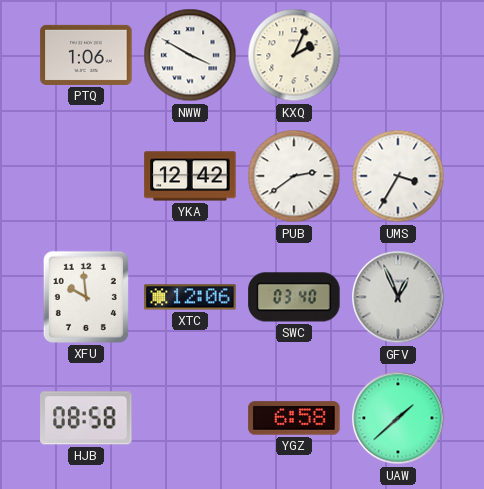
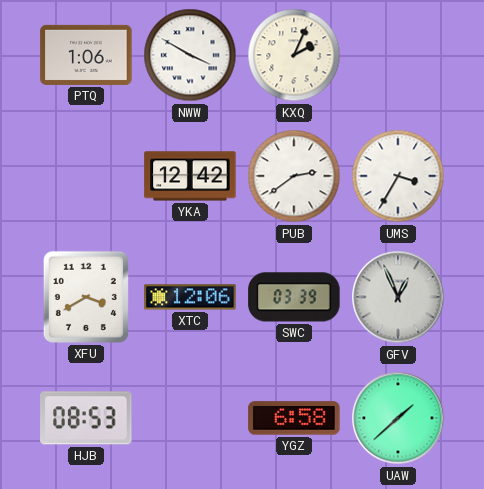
XFU: 9:59 -> 3:40
SWC: 03:40 -> 03:39
HJB: 08:58 -> 08:53
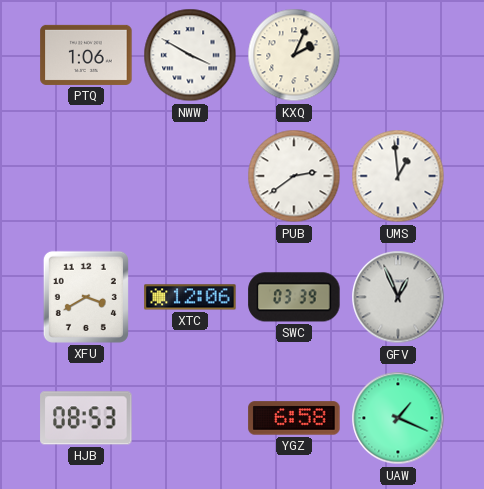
YKA: 12:42 -> none
UMS: 3:35 -> 12:59
UAW: 1:38 -> 1:19
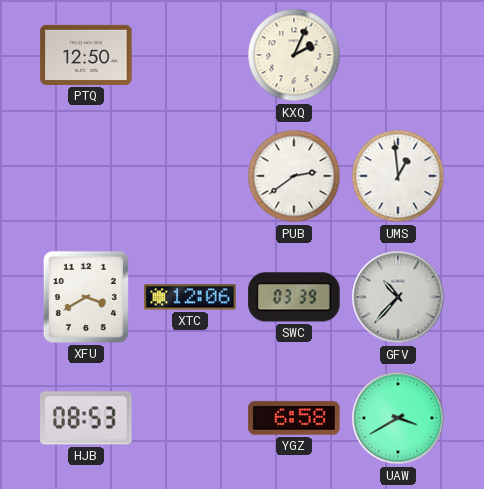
PTQ: 1:06 -> 12:50
NWW: 3:50 -> none
GFV: 12:56 -> 10:37
UAW: 1:19 -> 3:40
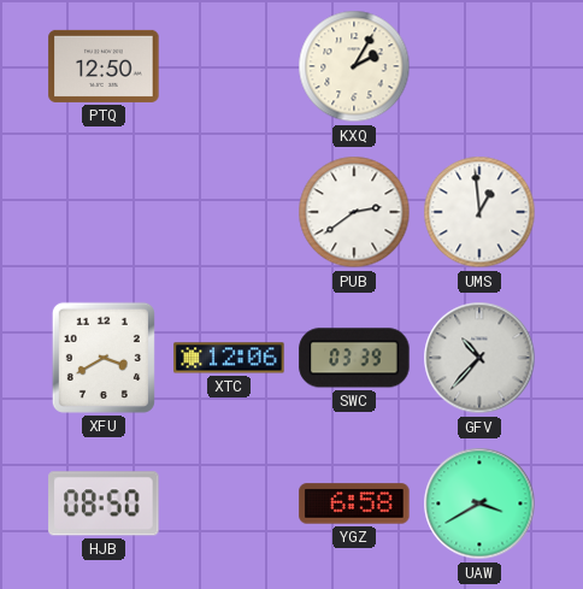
KXQ: 2:04 -> 2:05
HJB: 08:53 -> 08:50
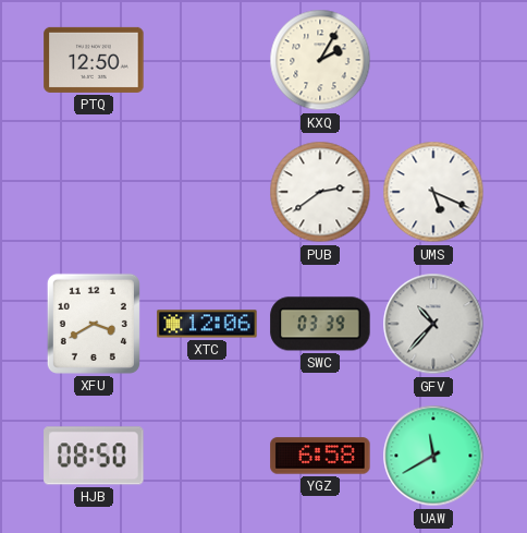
UMS: 12:59 -> 5:19
UAW: 3:40 -> 11:40
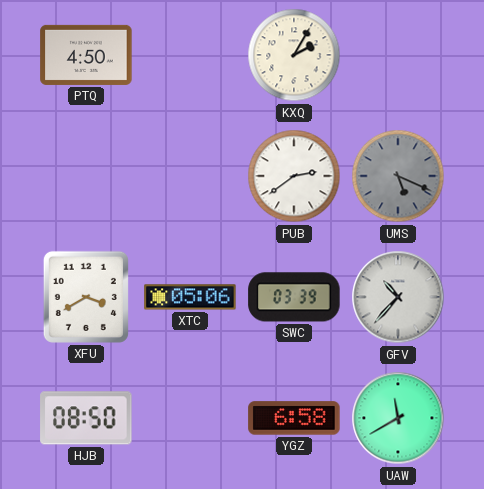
PTQ: 12:50 -> 4:50
UMS dial: white -> grey
XTC: 12:06 -> 05:06
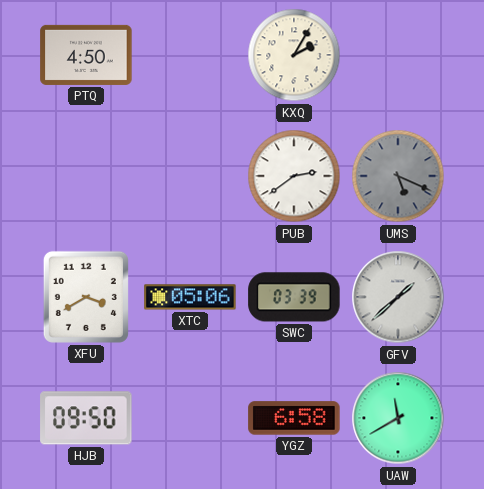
GFV: 10:37 -> 1:38
HJB: 08:50 -> 09:50
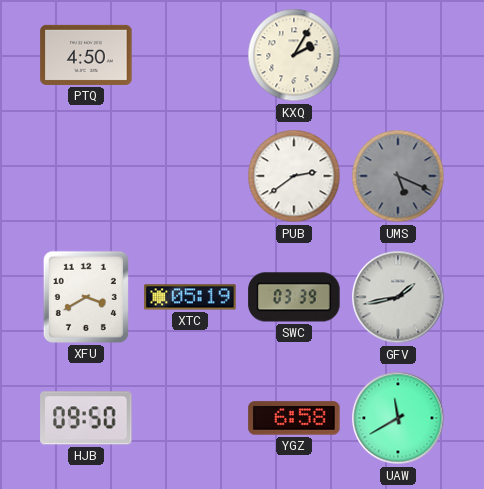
XTC: 05:06 -> 05:19
GFV: 1:38 -> 1:43
